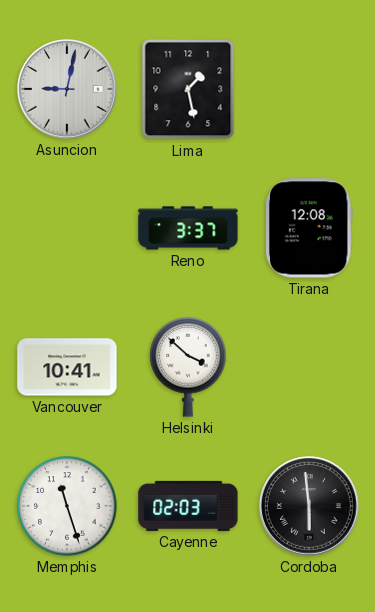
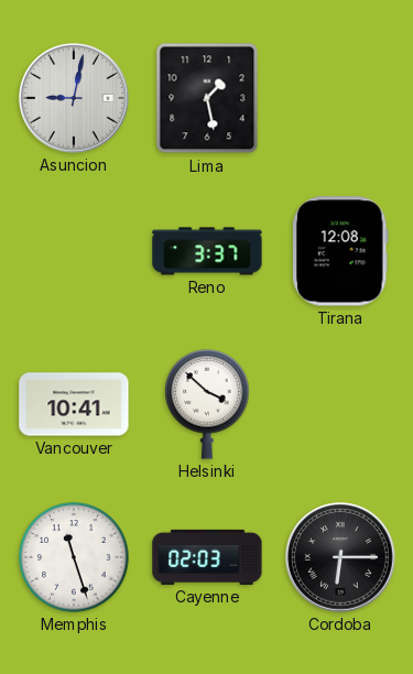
Cordoba: 5:59 -> 6:15
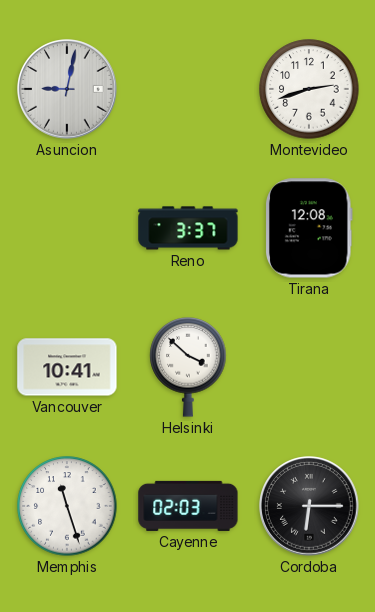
Lima: 1:28 -> none
Montevideo: none -> 2:42
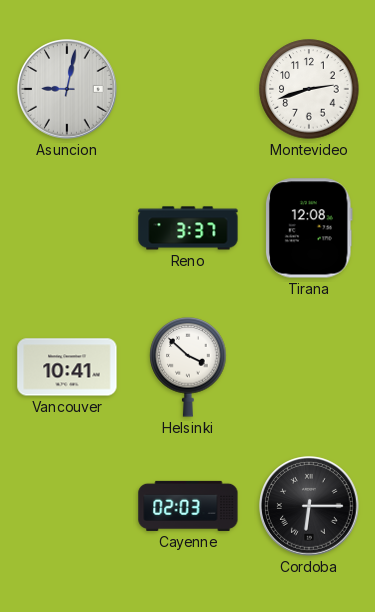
Memphis: 11:27 -> none
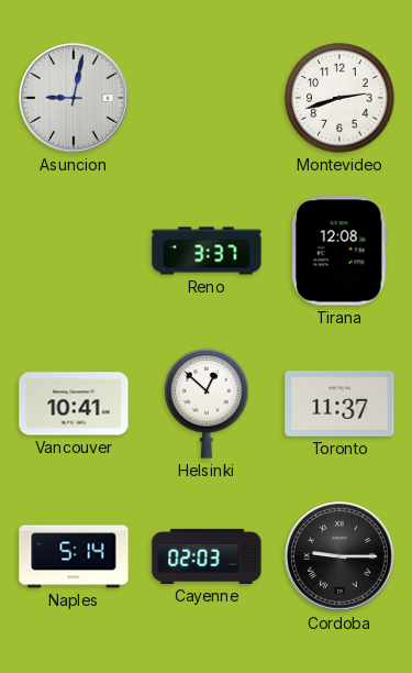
Helsinki: 3:52 -> 12:52
Toronto: none -> 11:37
Naples: none -> 5:14
Cordoba: 6:15 -> 9:15
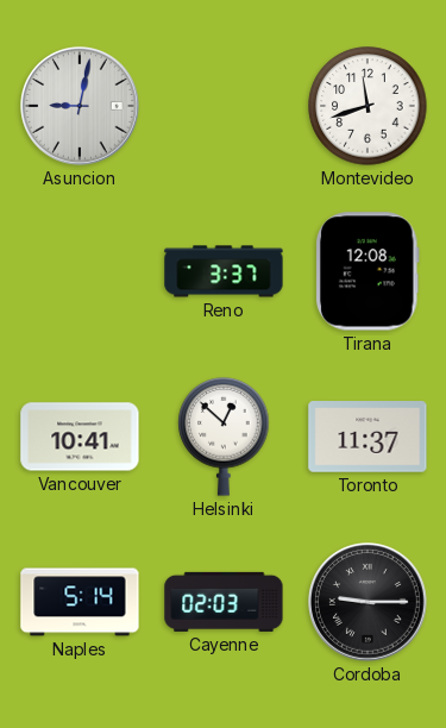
Montevideo: 2:42 -> 11:42
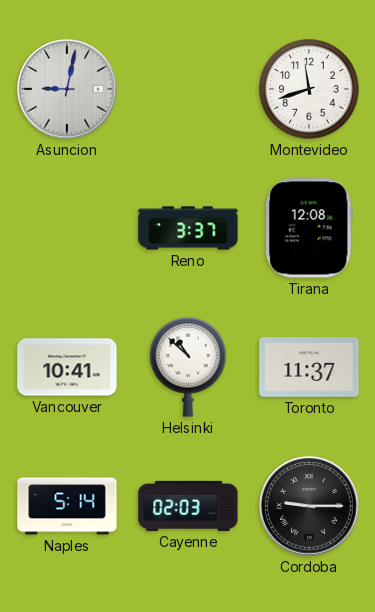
Helsinki: 12:52 -> 10:52
